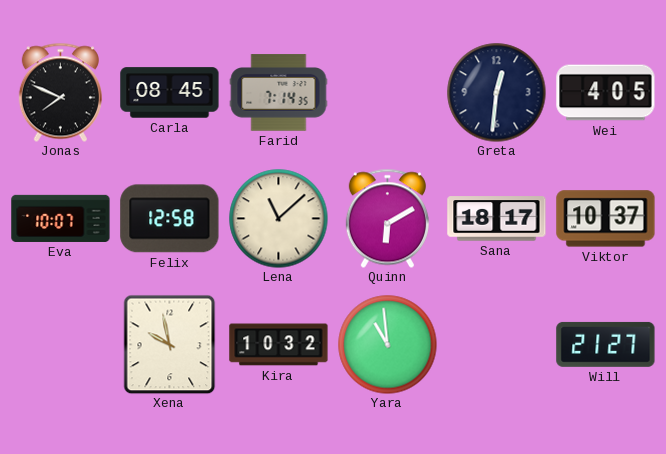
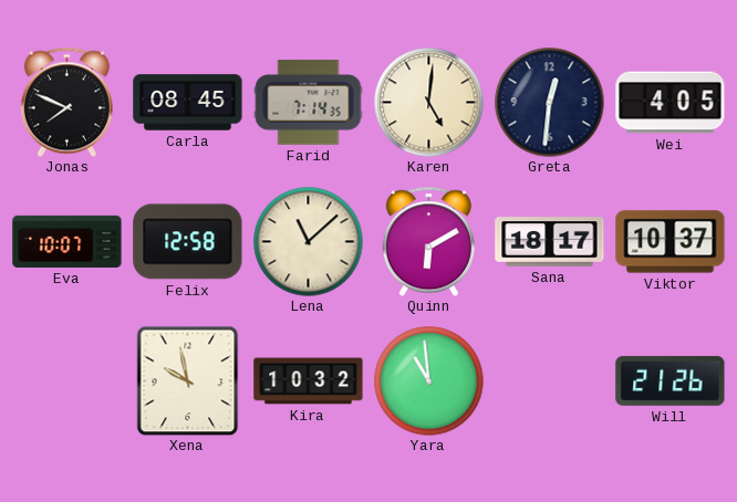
Karen: none -> 5:01
Will: 21:27 -> 21:26
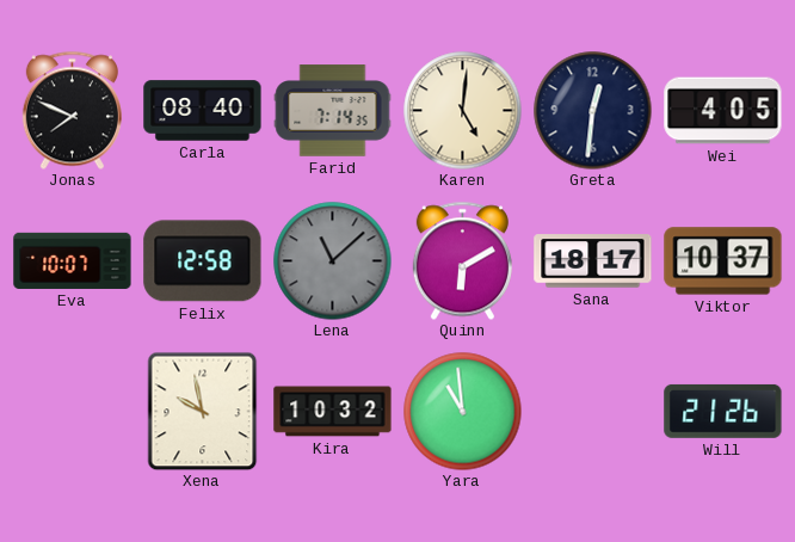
Carla: 08:45 -> 08:40
Lena dial: cream -> grey
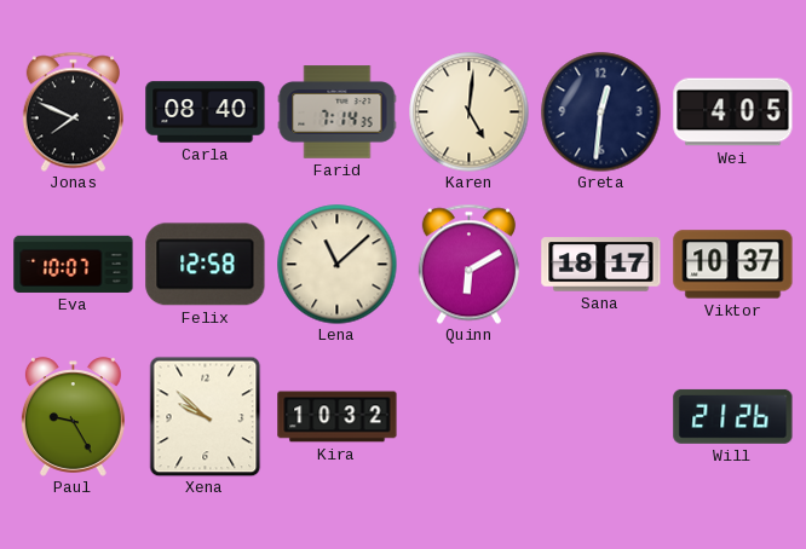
Lena dial: grey -> cream
Paul: none -> 9:25
Xena: 9:58 -> 9:52
Yara: 10:59 -> none
